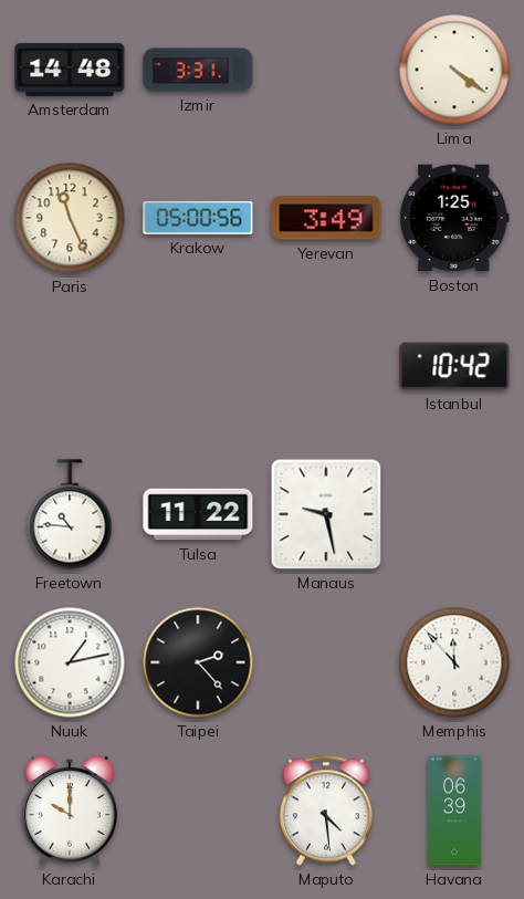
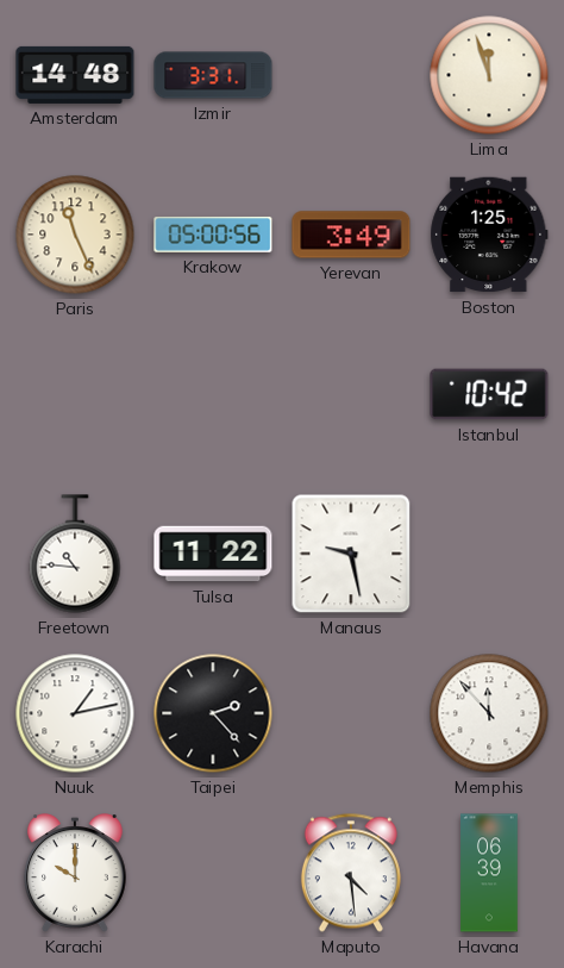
Lima: 4:21 -> 11:57
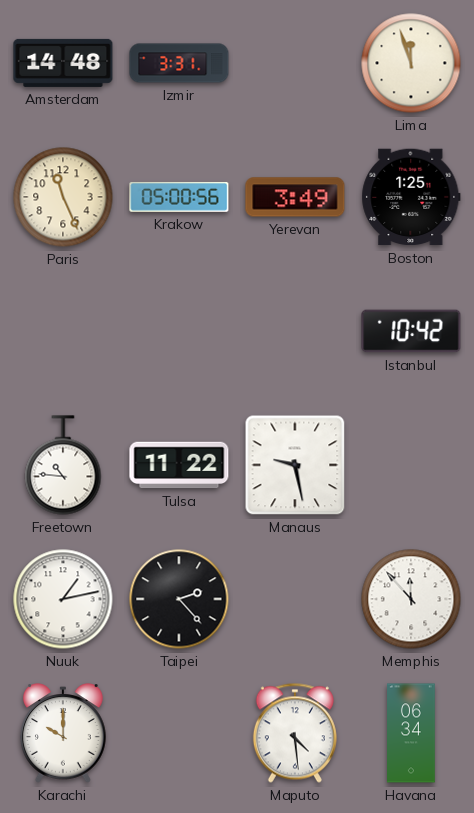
Havana: 06:39 -> 06:34
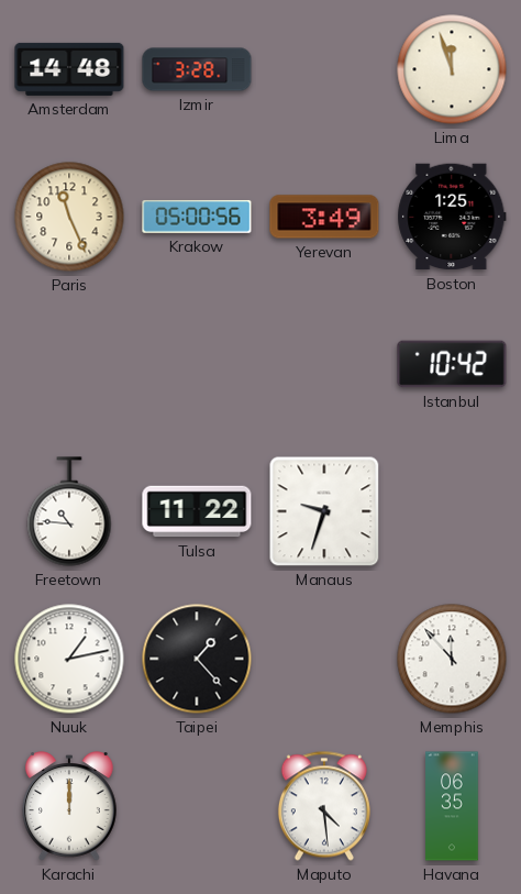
Izmir: 3:31 -> 3:28
Manaus: 9:28 -> 9:33
Taipei: 2:23 -> 1:23
Karachi: 10:00 -> 12:00
Havana: 06:34 -> 06:35
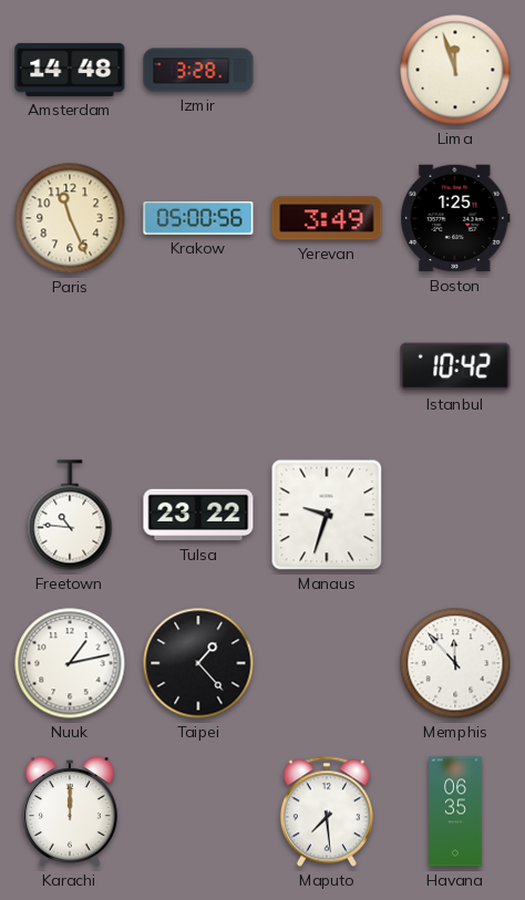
Tulsa: 11:22 -> 23:22
Maputo: 4:29 -> 7:29
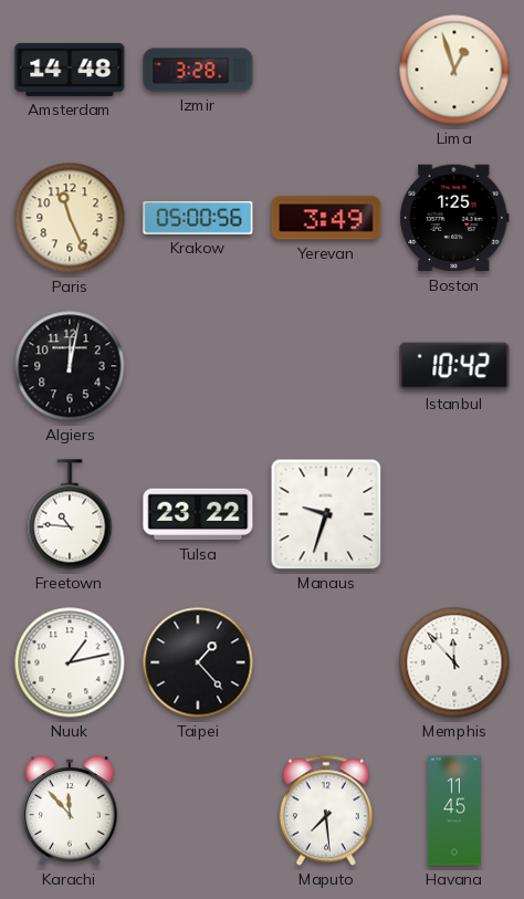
Lima: 11:57 -> 12:57
Algiers: none -> 12:02
Karachi: 12:00 -> 11:53
Havana: 06:35 -> 11:45
